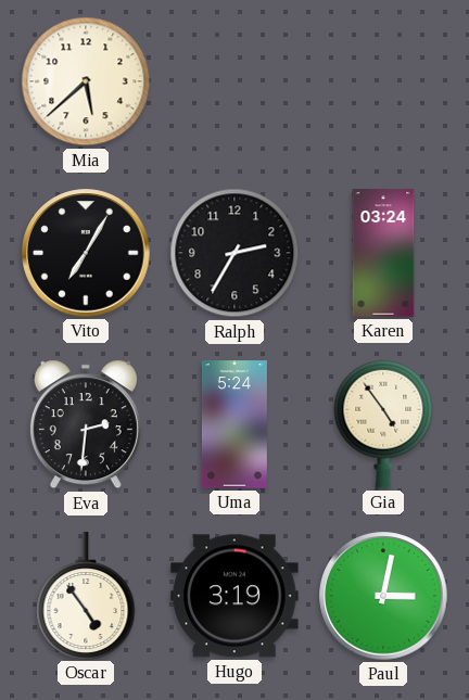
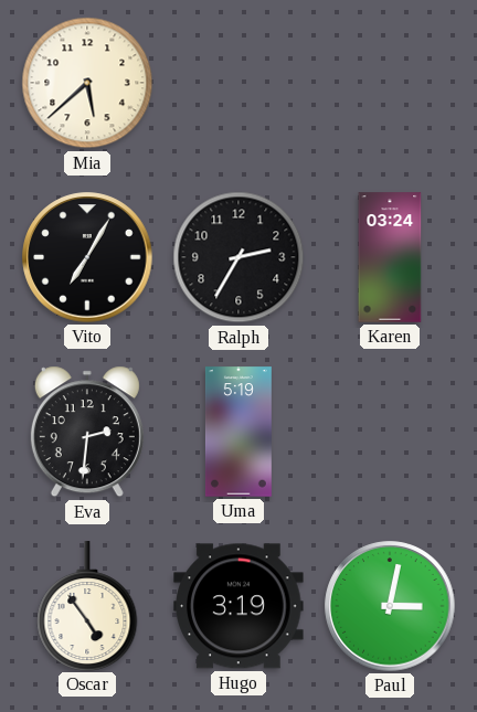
Uma: 5:24 -> 5:19
Gia: 4:54 -> none
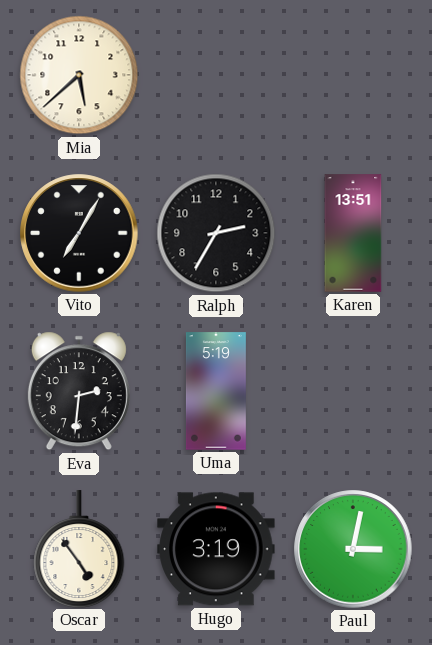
Karen: 03:24 -> 13:51
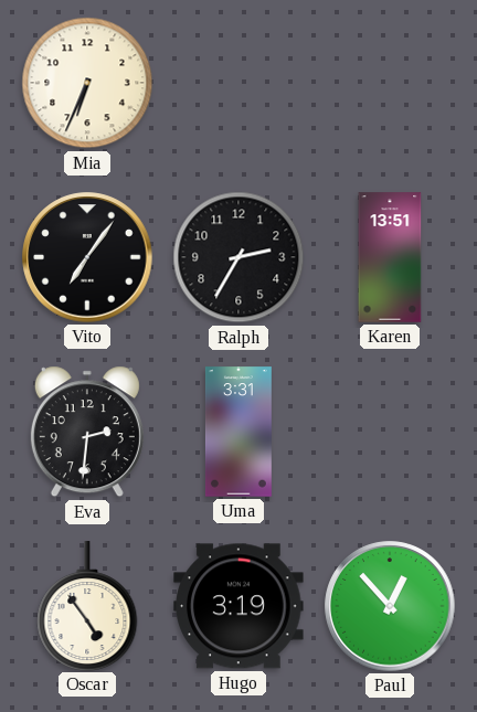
Mia: 5:38 -> 6:34
Vito: 7:05 -> 7:06
Uma: 5:19 -> 3:31
Paul: 3:02 -> 12:53
